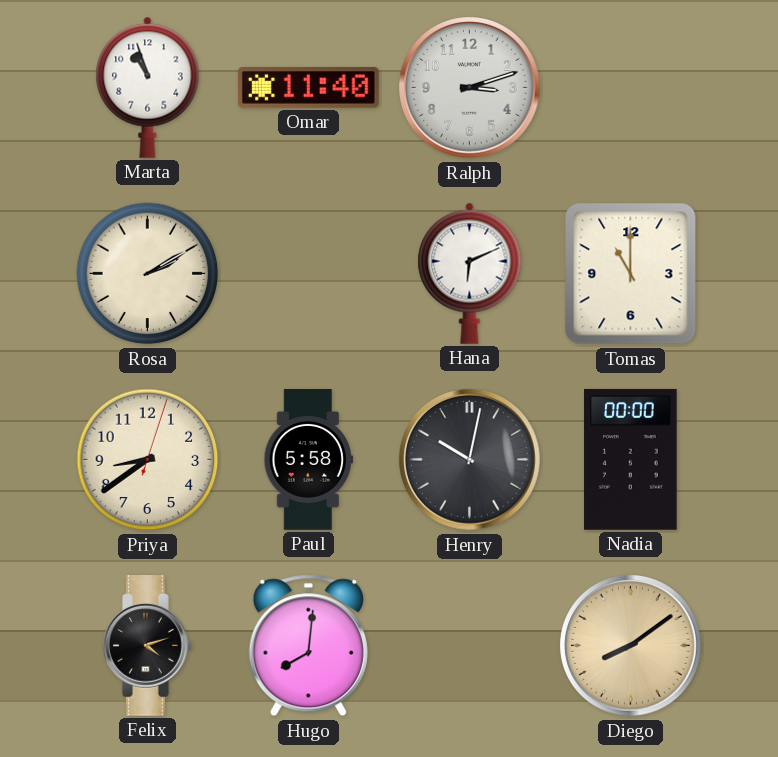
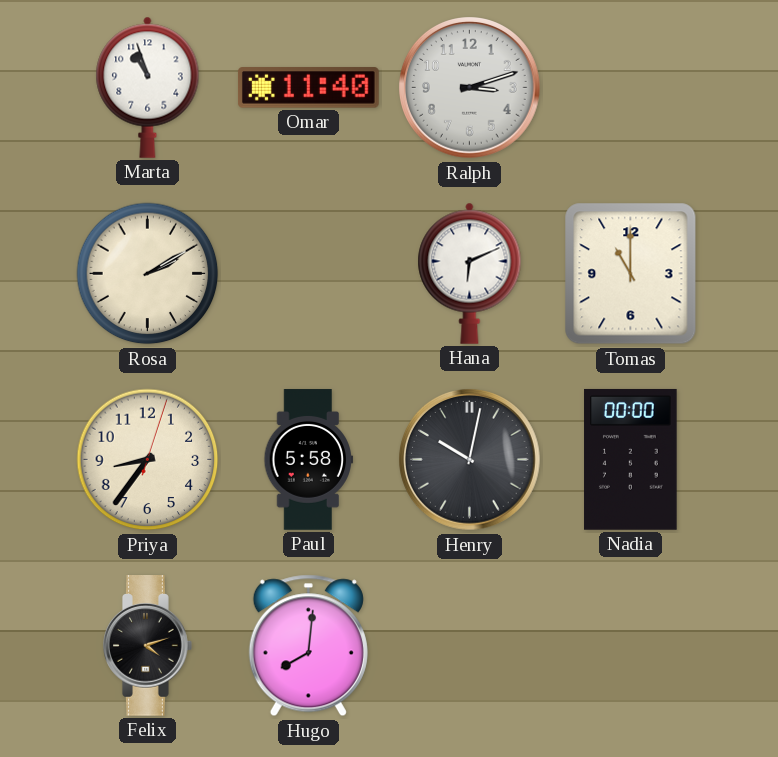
Priya: 8:39 -> 8:36
Diego: 8:09 -> none
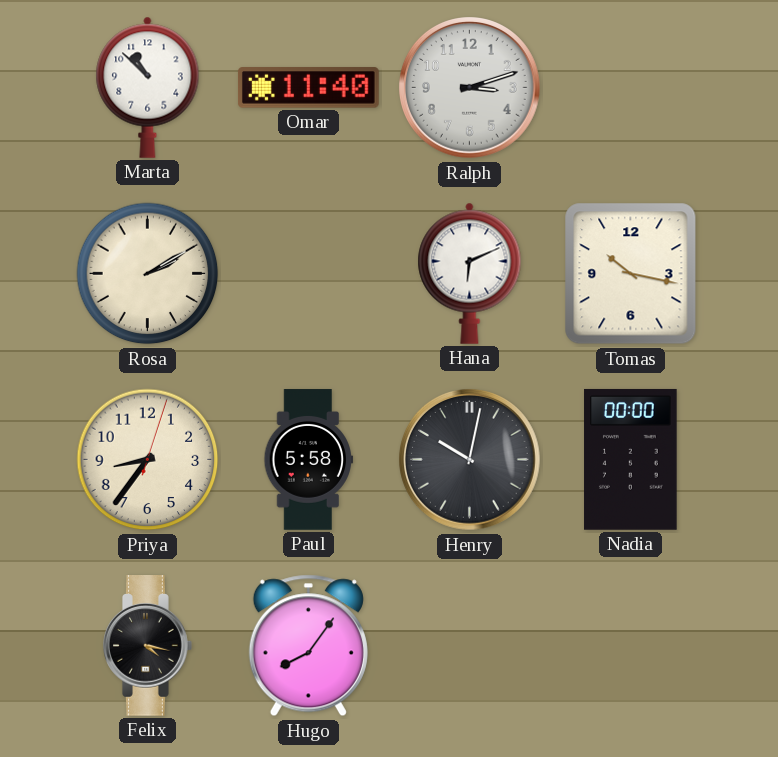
Marta: 10:57 -> 10:52
Tomas: 11:00 -> 10:17
Felix: 4:12 -> 4:17
Hugo: 8:01 -> 8:06
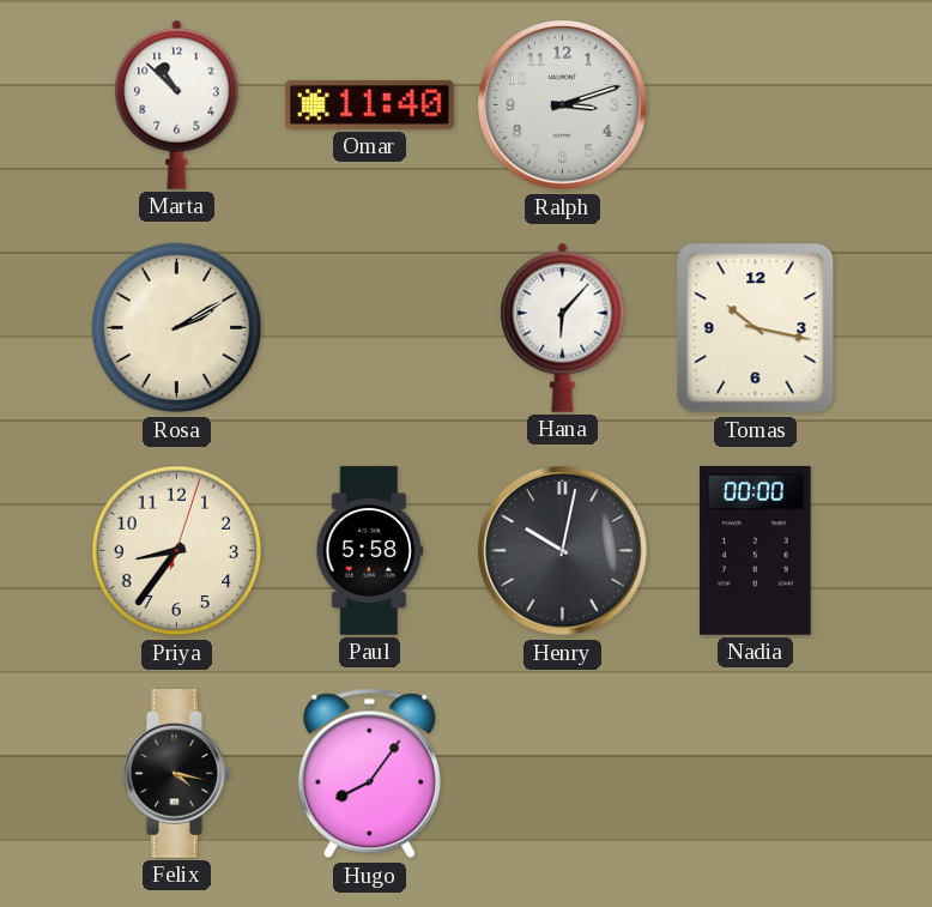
Hana: 6:11 -> 6:07
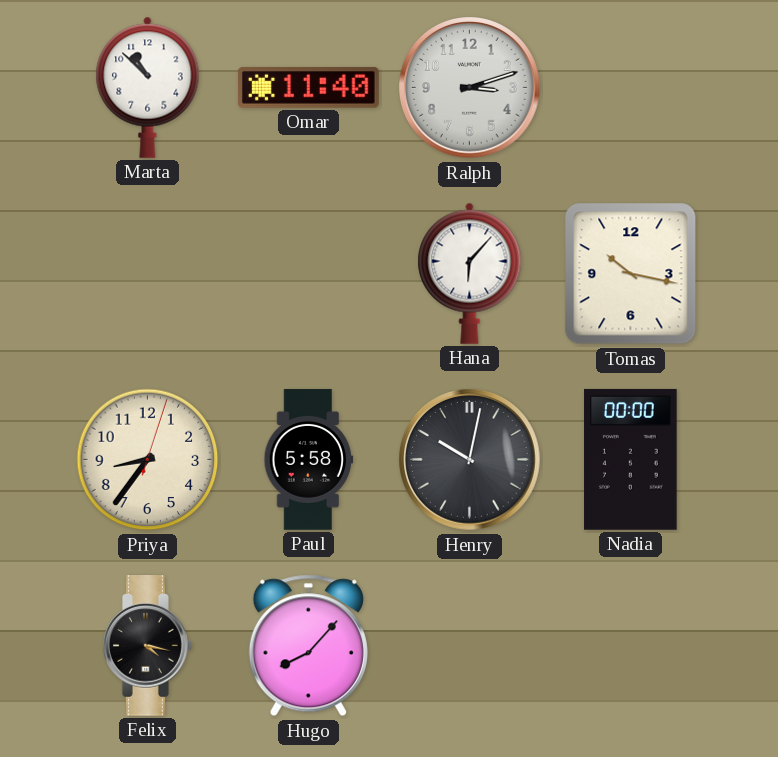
Rosa: 2:10 -> none
Hugo: 8:06 -> 8:07
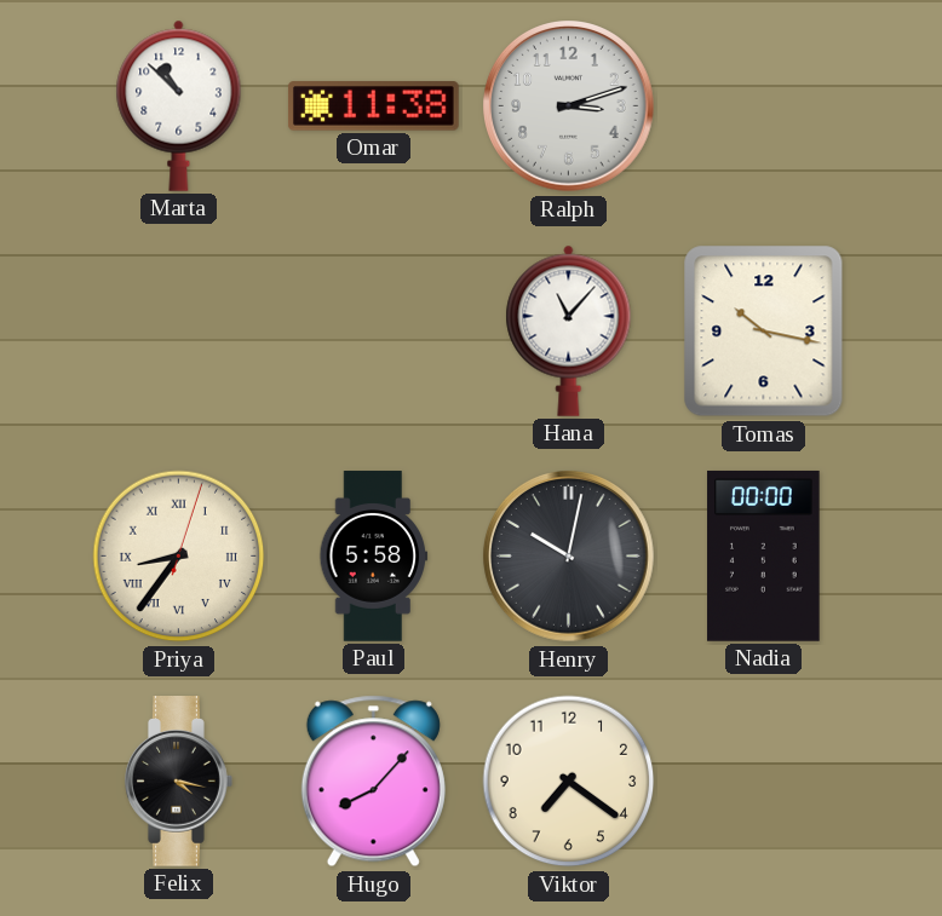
Omar: 11:40 -> 11:38
Hana: 6:07 -> 11:07
Priya numerals: Arabic -> Roman
Viktor: none -> 7:21
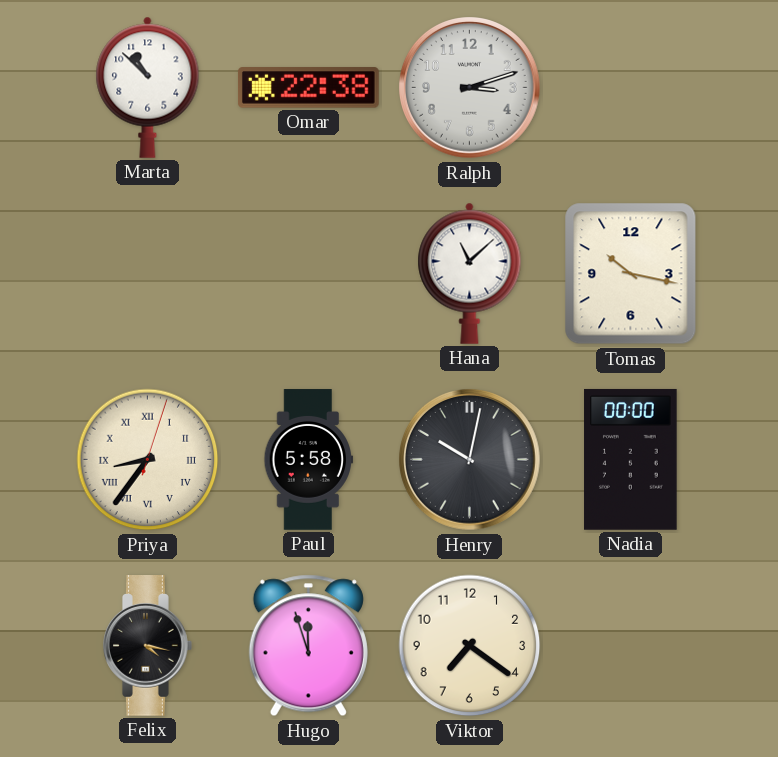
Omar: 11:38 -> 22:38
Hana: 11:07 -> 11:08
Hugo: 8:07 -> 11:57
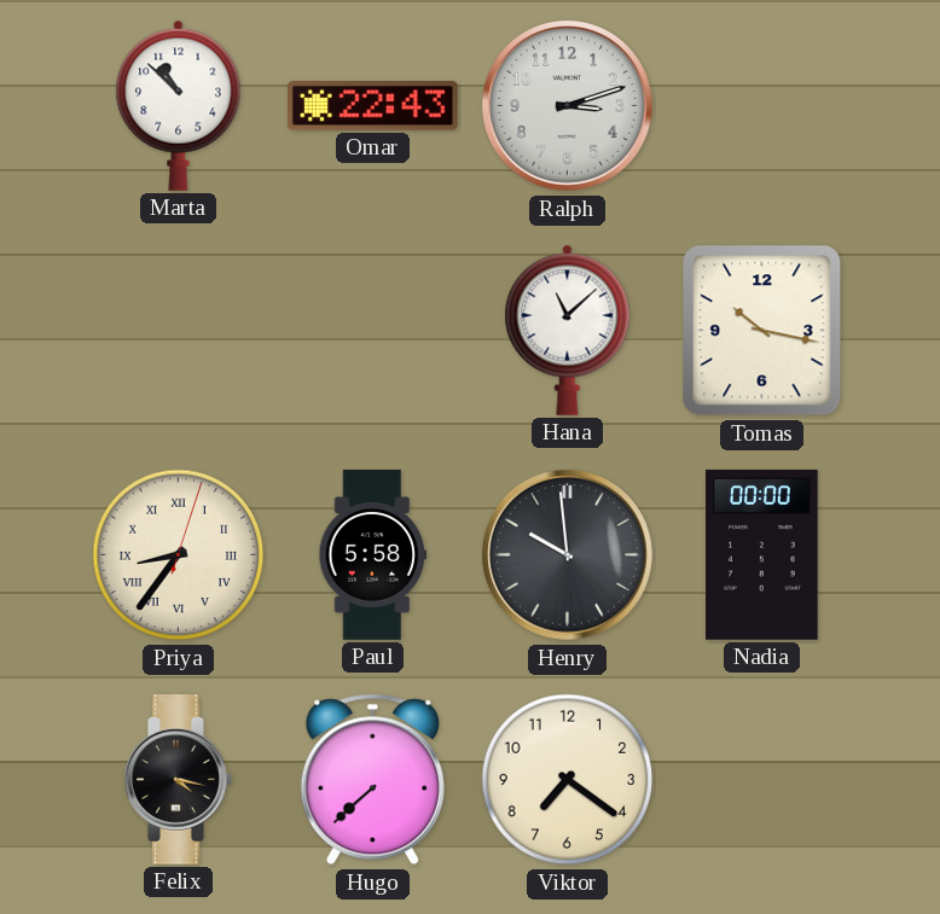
Omar: 22:38 -> 22:43
Henry: 10:02 -> 9:59
Hugo: 11:57 -> 7:38
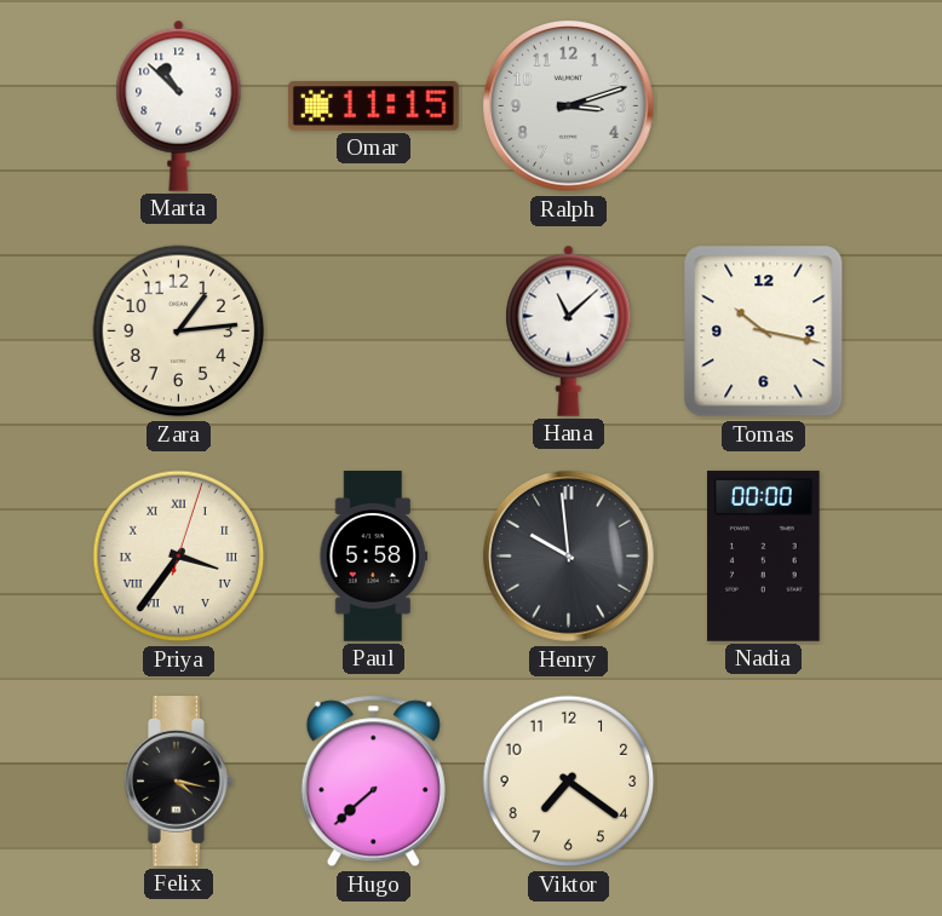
Omar: 22:43 -> 11:15
Zara: none -> 1:14
Priya: 8:36 -> 3:36
